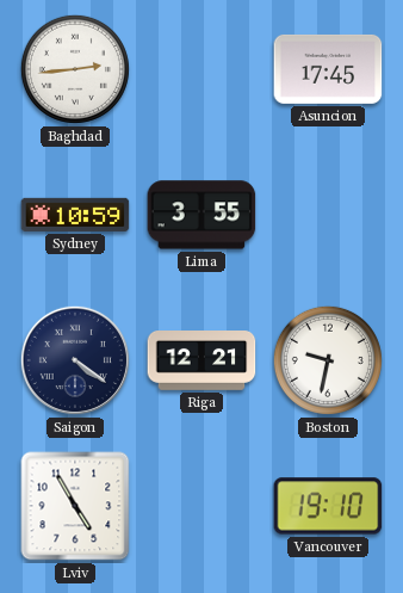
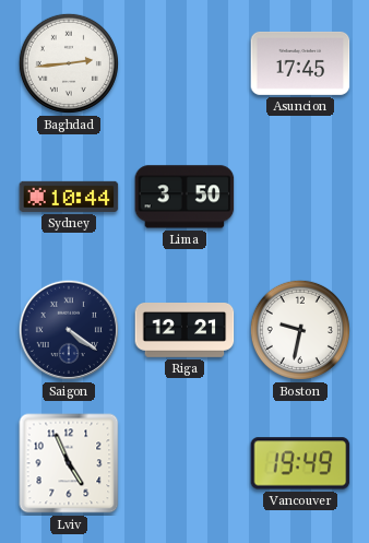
Sydney: 10:59 -> 10:44
Lima: 3:55 -> 3:50
Lviv: 4:55 -> 4:56
Vancouver: 19:10 -> 19:49
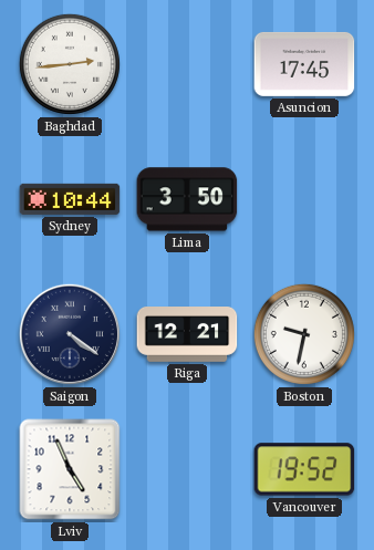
Vancouver: 19:49 -> 19:52
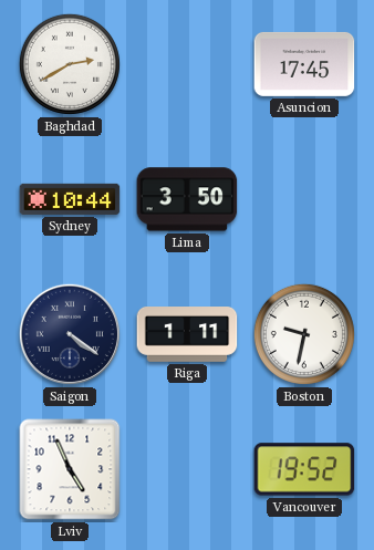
Baghdad: 2:44 -> 2:40
Riga: 12:21 -> 1:11
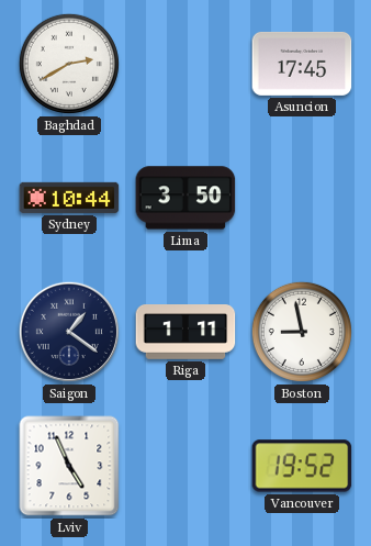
Saigon: 4:21 -> 1:21
Boston: 9:32 -> 8:58
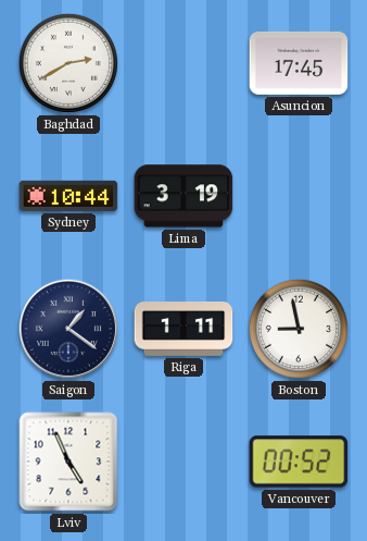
Lima: 3:50 -> 3:19
Vancouver: 19:52 -> 00:52
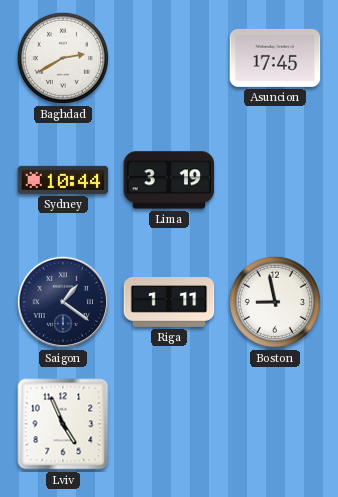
Vancouver: 00:52 -> none
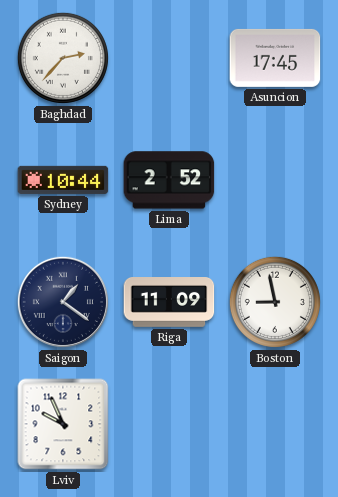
Baghdad: 2:40 -> 2:37
Lima: 3:19 -> 2:52
Riga: 1:11 -> 11:09
Lviv: 4:56 -> 9:56
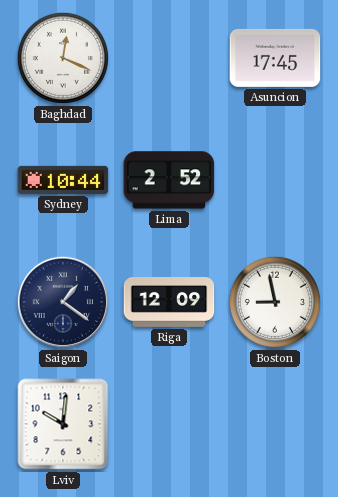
Baghdad: 2:37 -> 12:19
Riga: 11:09 -> 12:09
Lviv: 9:56 -> 10:01
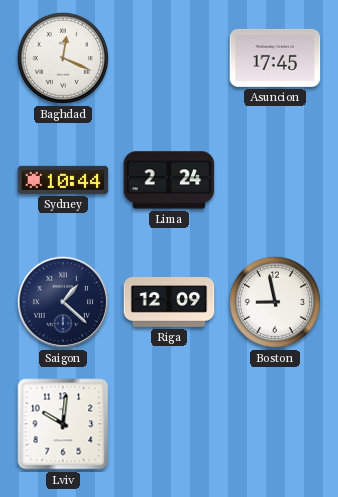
Lima: 2:52 -> 2:24
Saigon: 1:21 -> 1:22
